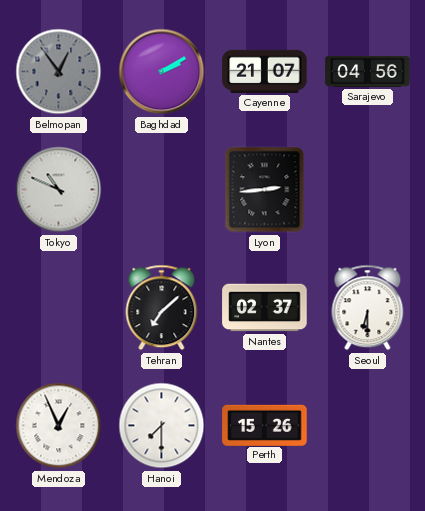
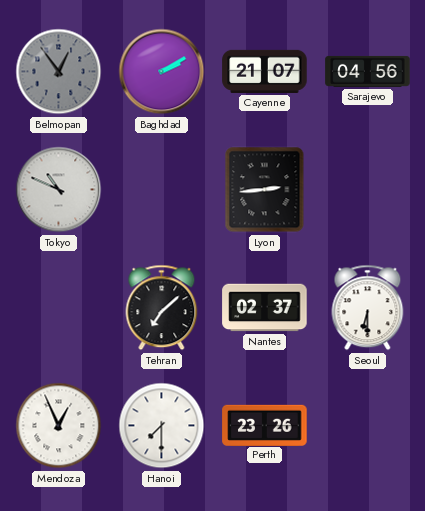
Perth: 15:26 -> 23:26
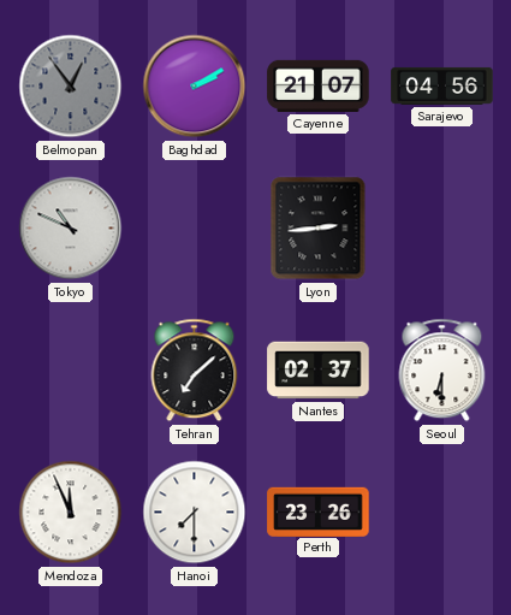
Mendoza: 12:56 -> 11:56
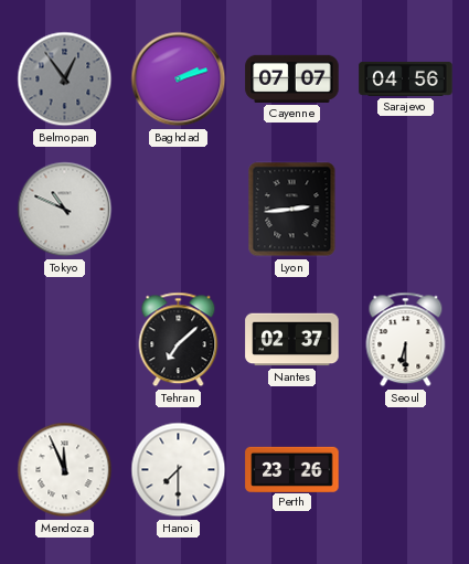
Baghdad: 2:10 -> 2:12
Cayenne: 21:07 -> 07:07
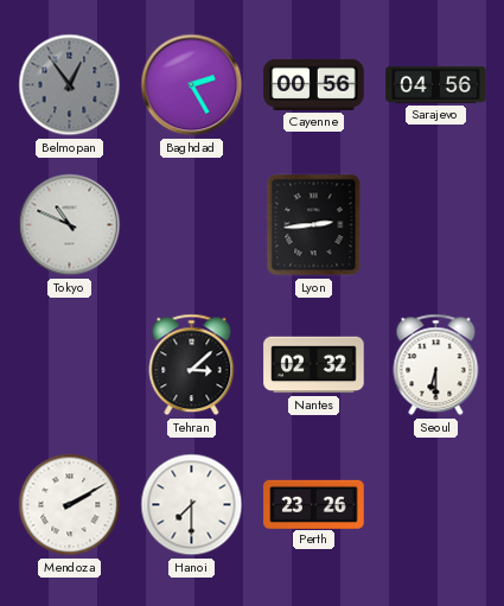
Baghdad: 2:12 -> 2:25
Cayenne: 07:07 -> 00:56
Tehran: 7:08 -> 3:08
Nantes: 02:37 -> 02:32
Mendoza: 11:56 -> 2:10
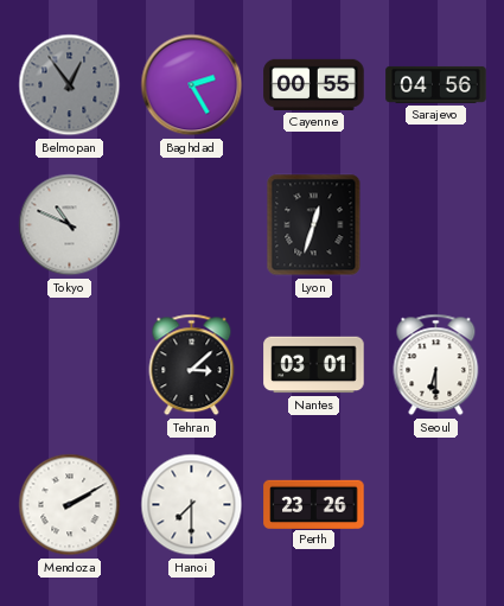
Cayenne: 00:56 -> 00:55
Lyon: 2:44 -> 12:33
Nantes: 02:32 -> 03:01
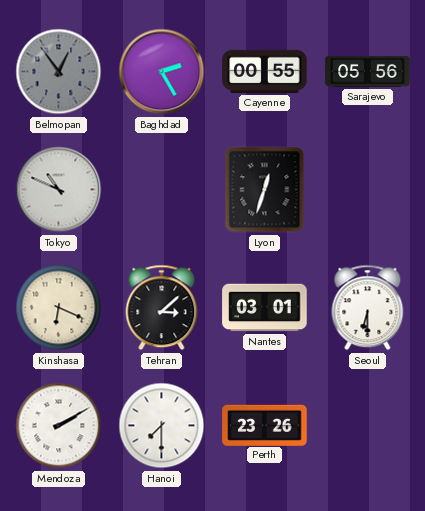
Sarajevo: 04:56 -> 05:56
Kinshasa: none -> 6:19
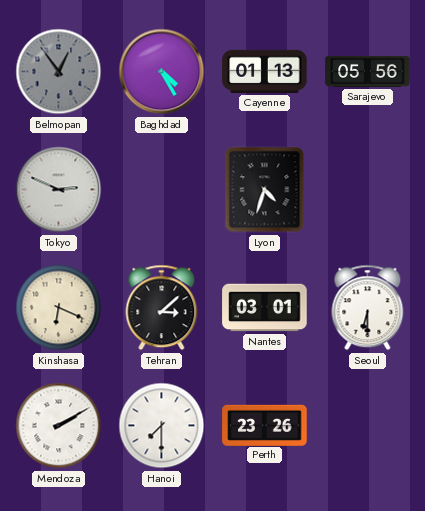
Baghdad: 2:25 -> 4:25
Cayenne: 00:55 -> 01:13
Tokyo: 10:49 -> 2:49
Lyon: 12:33 -> 4:33
